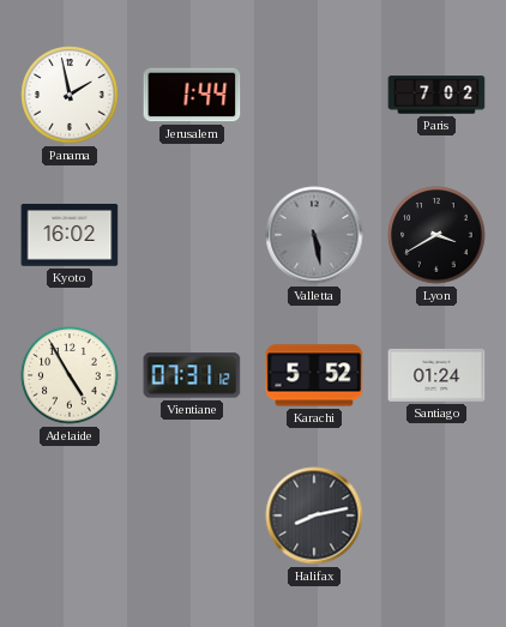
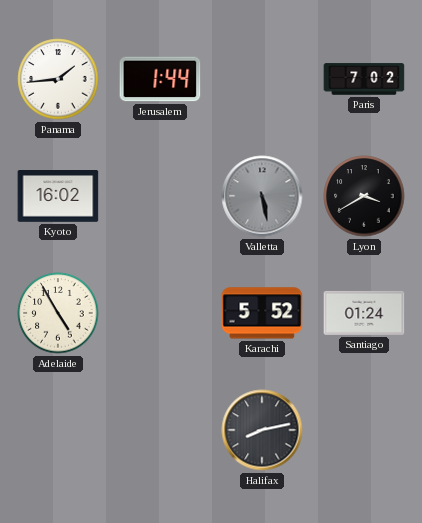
Panama: 1:58 -> 1:44
Vientiane: 07:31 -> none
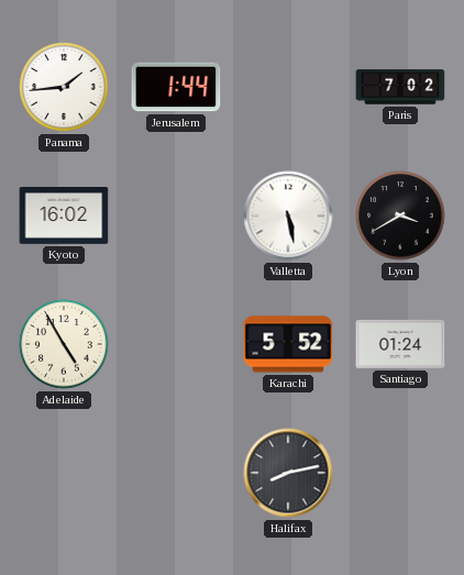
Valletta dial: grey -> white
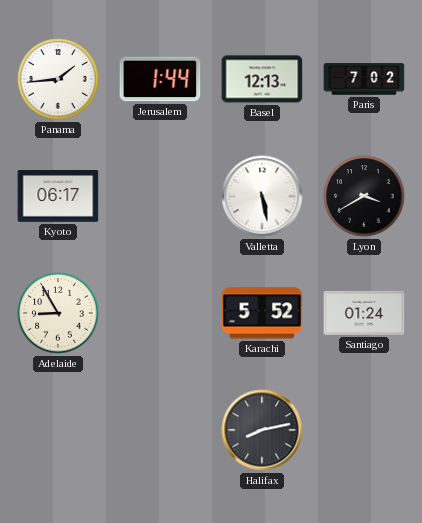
Basel: none -> 12:13
Kyoto: 16:02 -> 06:17
Adelaide: 4:55 -> 8:55
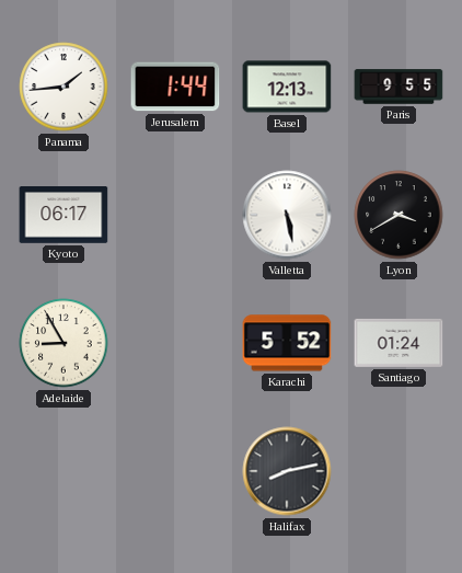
Paris: 7:02 -> 9:55
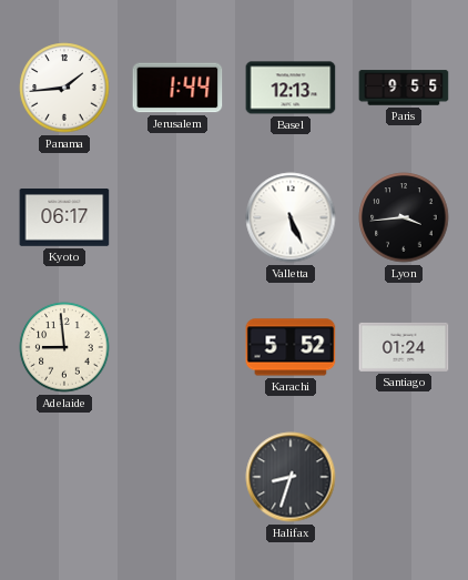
Valletta: 5:28 -> 5:26
Lyon: 3:40 -> 3:44
Adelaide: 8:55 -> 8:59
Halifax: 8:13 -> 8:33
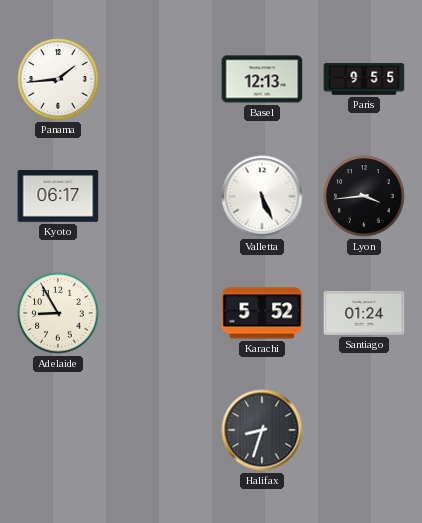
Jerusalem: 1:44 -> none
Adelaide: 8:59 -> 8:55
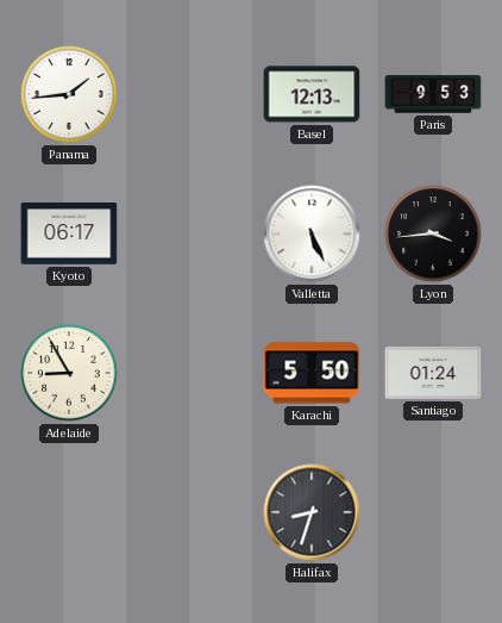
Paris: 9:55 -> 9:53
Karachi: 5:52 -> 5:50
